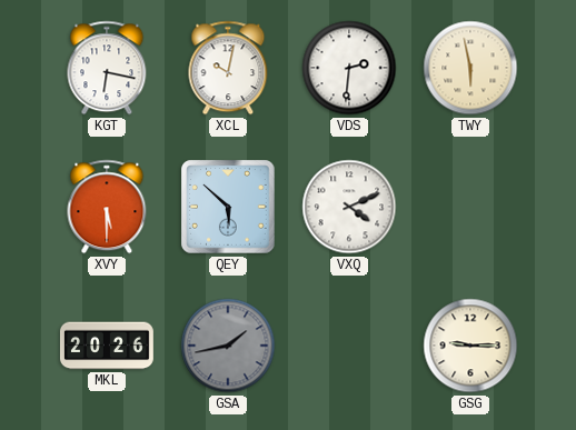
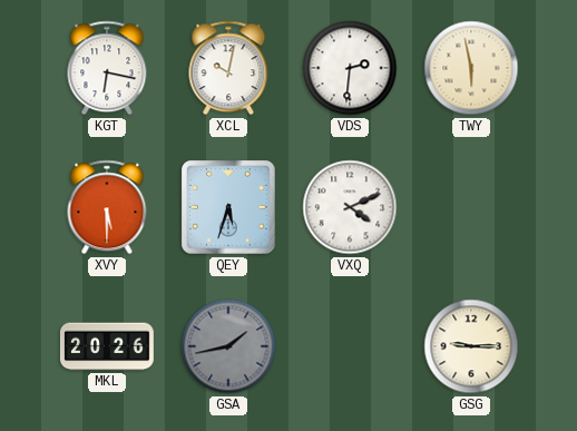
QEY: 5:52 -> 5:33
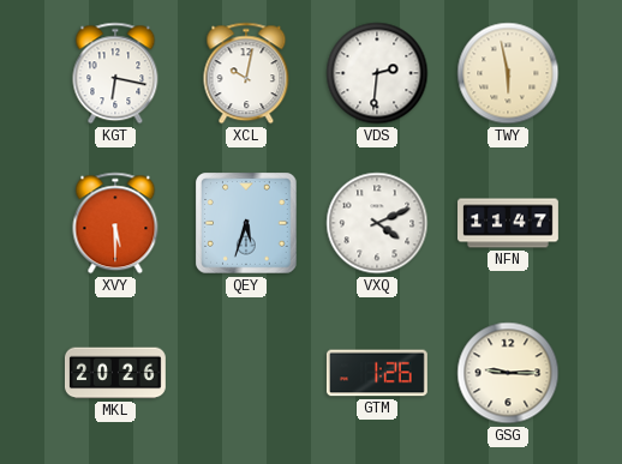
NFN: none -> 11:47
GSA: 1:43 -> none
GTM: none -> 1:26
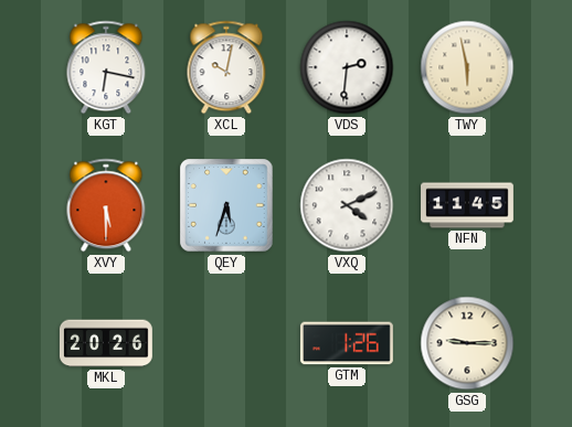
NFN: 11:47 -> 11:45
